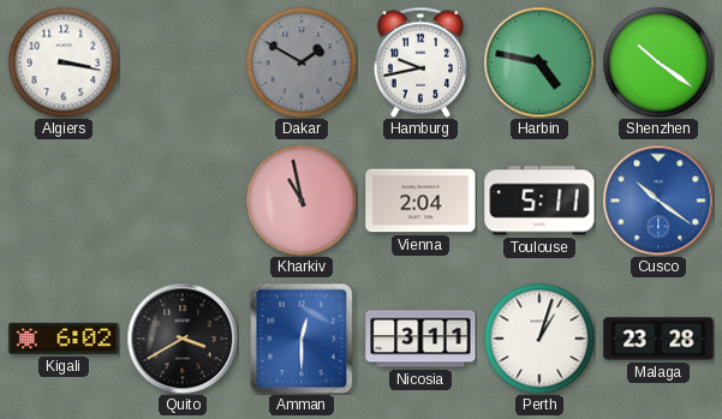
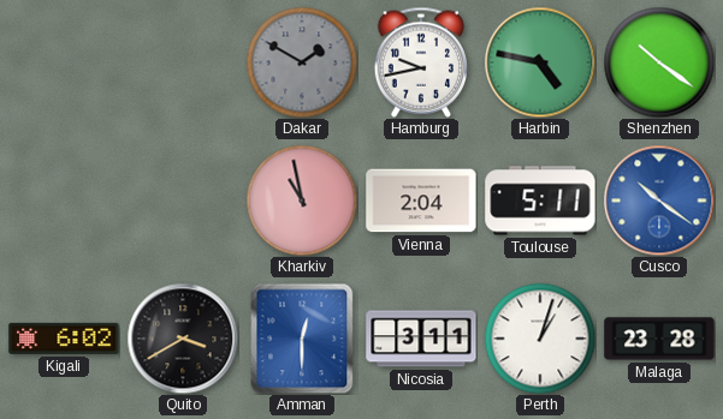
Algiers: 3:17 -> none
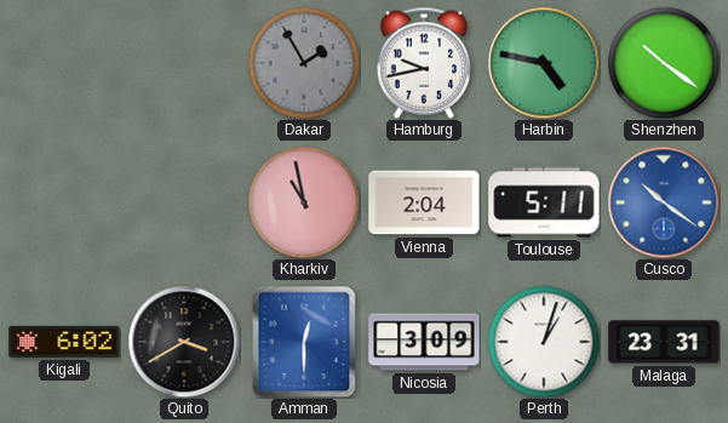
Dakar: 1:50 -> 1:55
Nicosia: 3:11 -> 3:09
Malaga: 23:28 -> 23:31
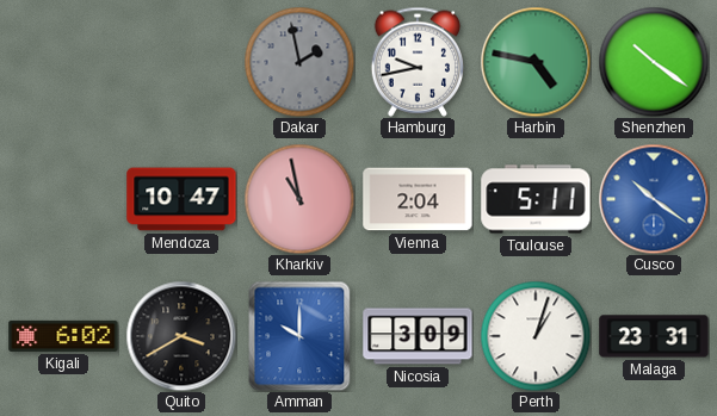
Dakar: 1:55 -> 1:58
Mendoza: none -> 10:47
Amman: 12:30 -> 10:00
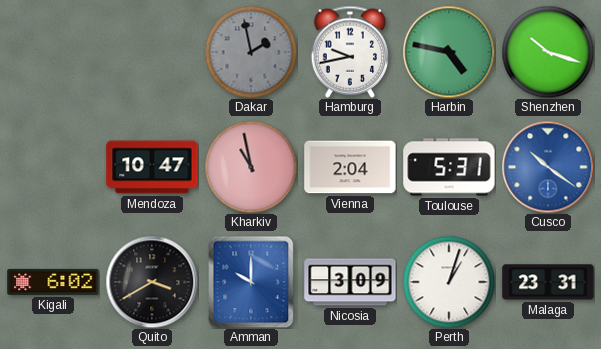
Shenzhen: 10:21 -> 10:18
Toulouse: 5:11 -> 5:31
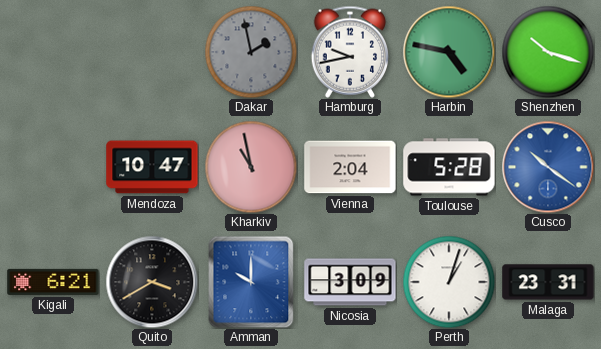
Toulouse: 5:31 -> 5:28
Kigali: 6:02 -> 6:21
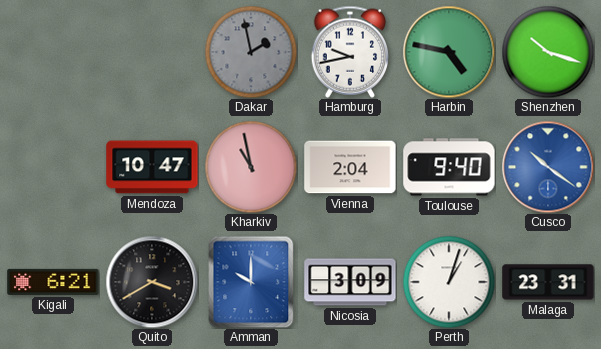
Toulouse: 5:28 -> 9:40
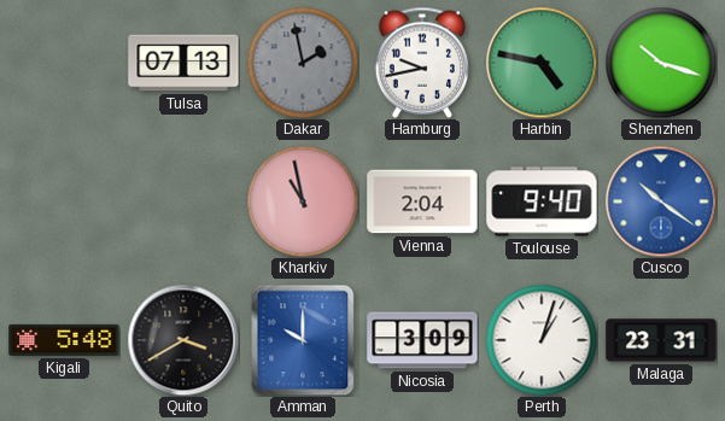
Tulsa: none -> 07:13
Mendoza: 10:47 -> none
Kigali: 6:21 -> 5:48
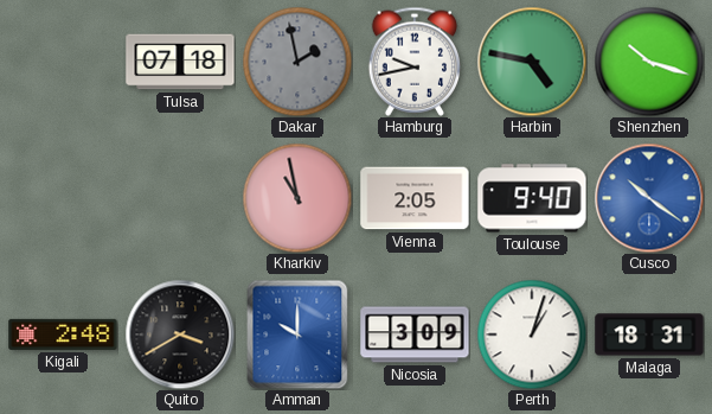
Tulsa: 07:13 -> 07:18
Vienna: 2:04 -> 2:05
Kigali: 5:48 -> 2:48
Malaga: 23:31 -> 18:31
